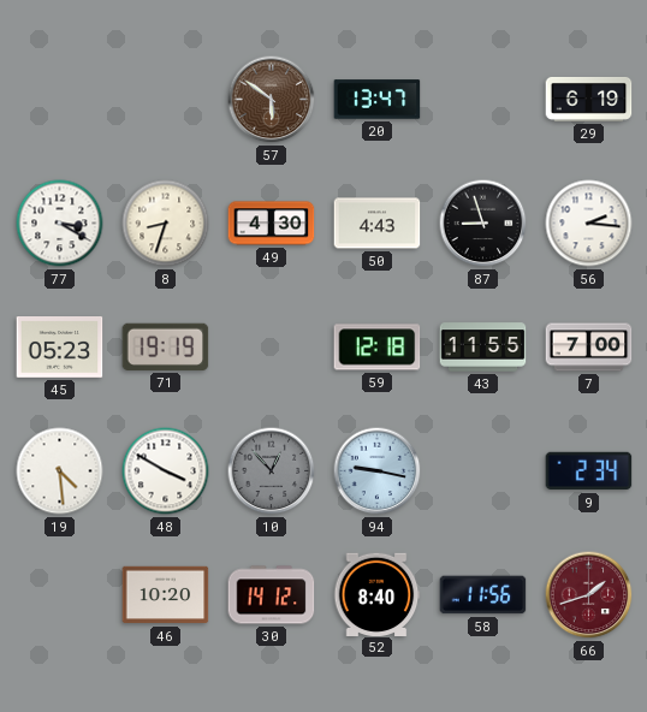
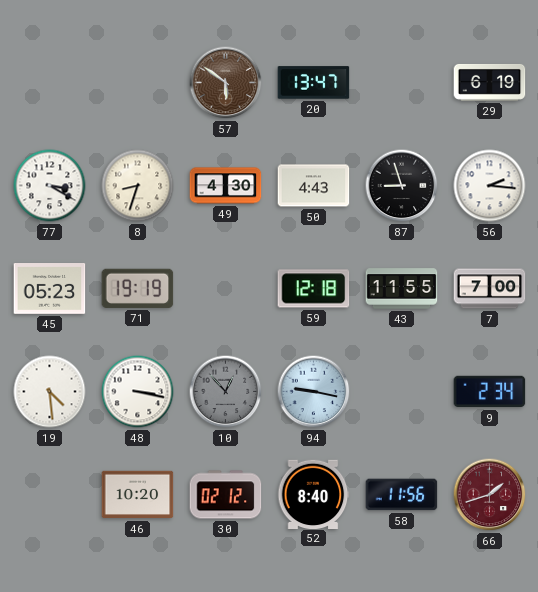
48: 3:50 -> 3:17
30: 14:12 -> 02:12
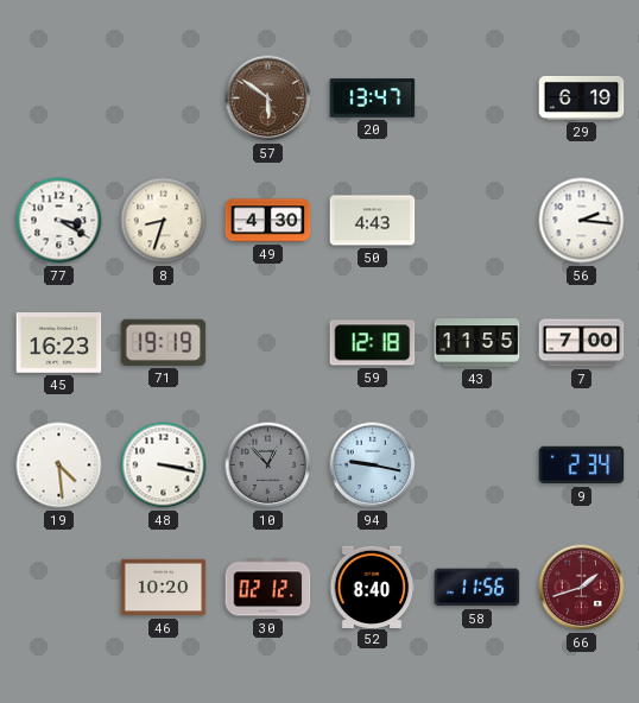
87: 8:57 -> none
45: 05:23 -> 16:23
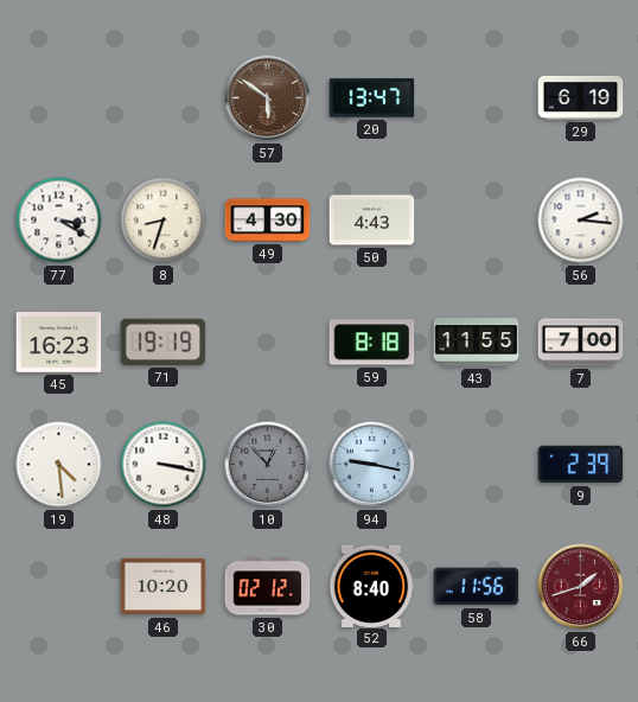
59: 12:18 -> 8:18
9: 2:34 -> 2:39
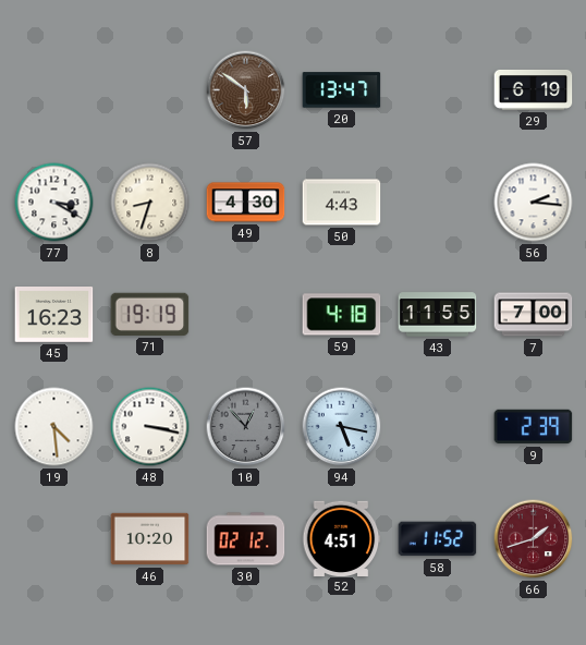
59: 8:18 -> 4:18
94: 9:17 -> 5:17
52: 8:40 -> 4:51
58: 11:56 -> 11:52
